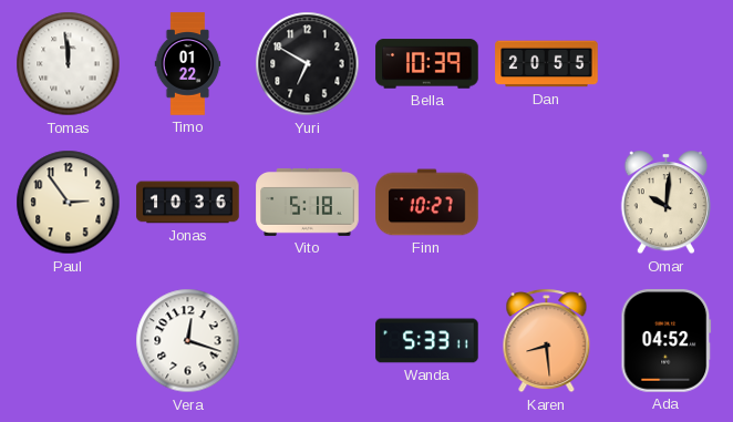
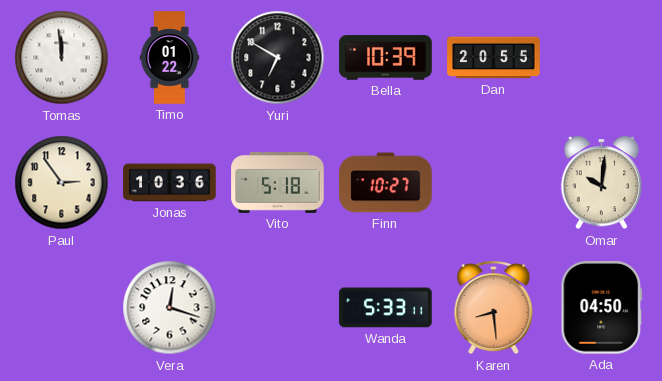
Ada: 04:52 -> 04:50
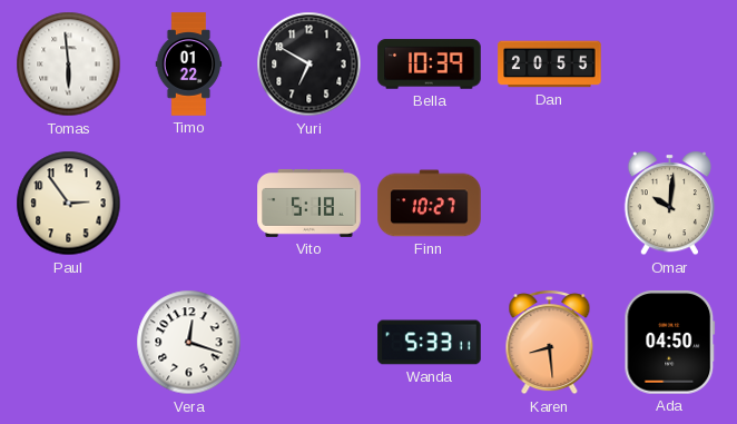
Tomas: 11:59 -> 5:59
Jonas: 10:36 -> none
